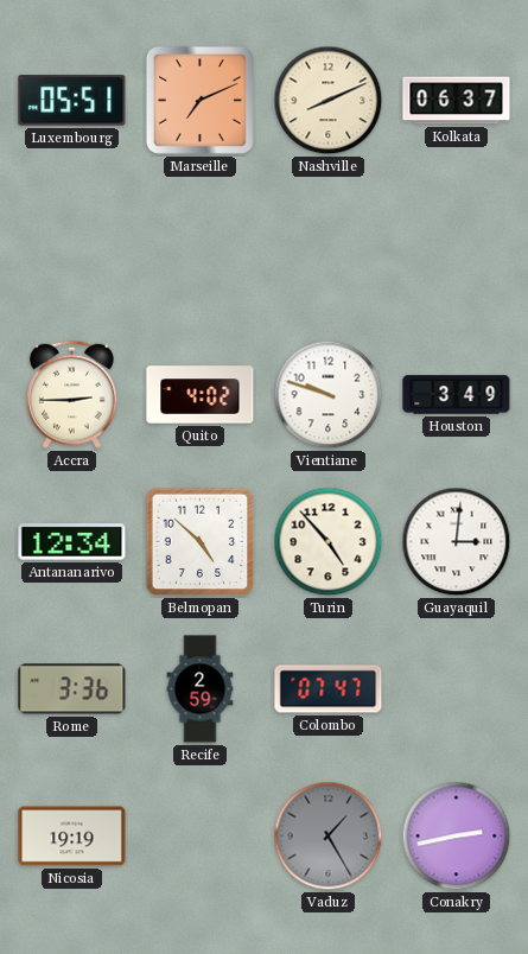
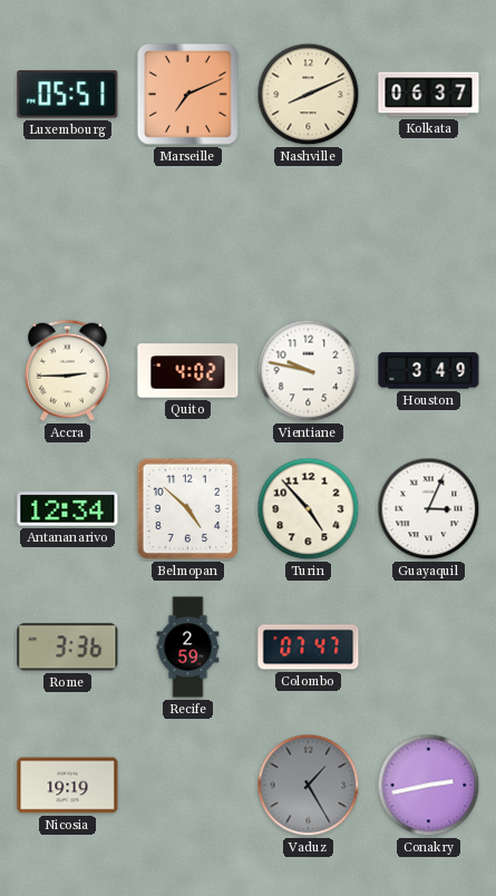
Vientiane: 9:48 -> 9:47
Guayaquil: 3:01 -> 3:04
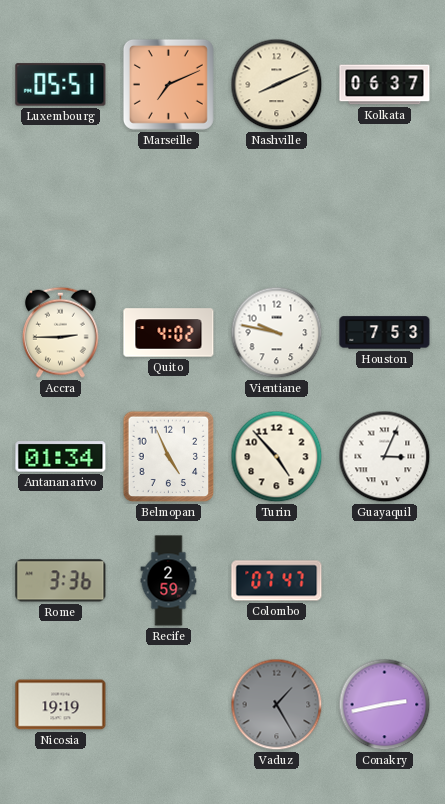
Houston: 3:49 -> 7:53
Antananarivo: 12:34 -> 01:34
Belmopan: 4:52 -> 4:56
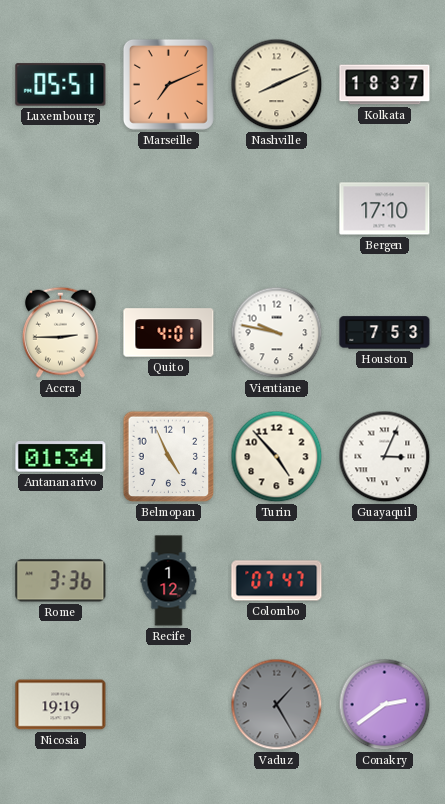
Kolkata: 06:37 -> 18:37
Bergen: none -> 17:10
Quito: 4:02 -> 4:01
Recife: 2:59 -> 1:12
Conakry: 2:43 -> 2:39
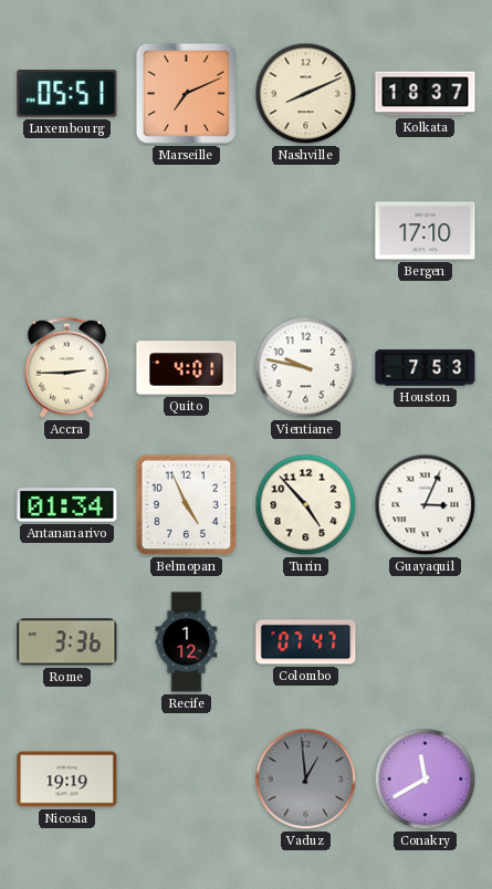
Vaduz: 1:25 -> 12:59
Conakry: 2:39 -> 11:40
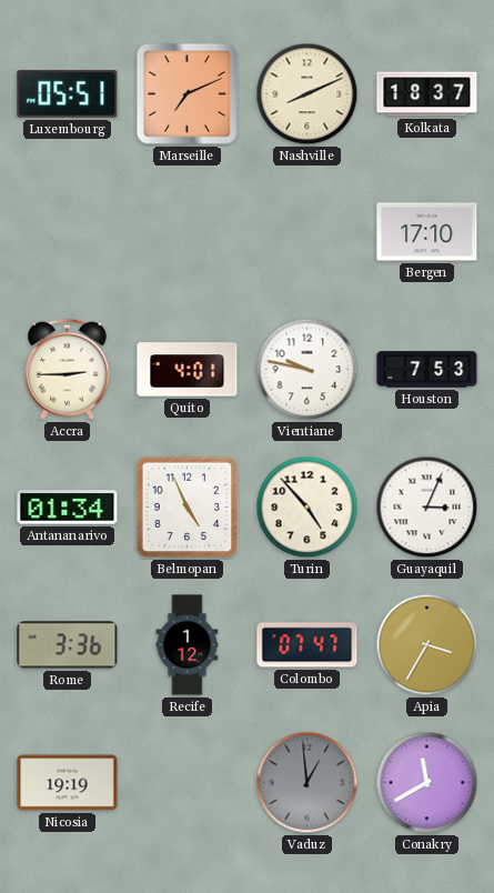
Apia: none -> 3:35
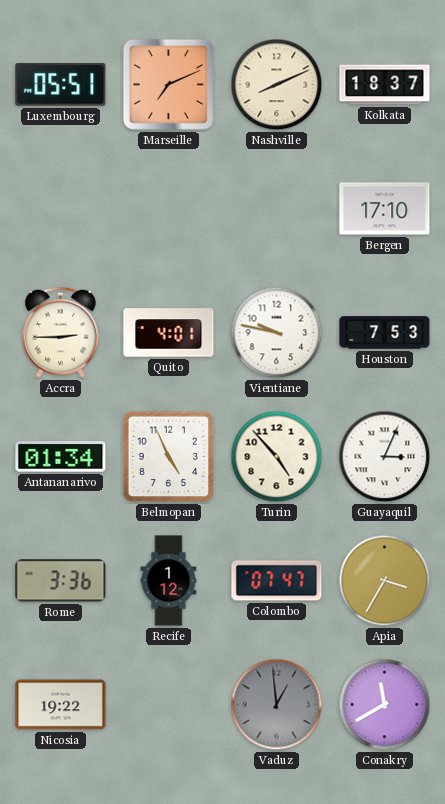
Nicosia: 19:19 -> 19:22
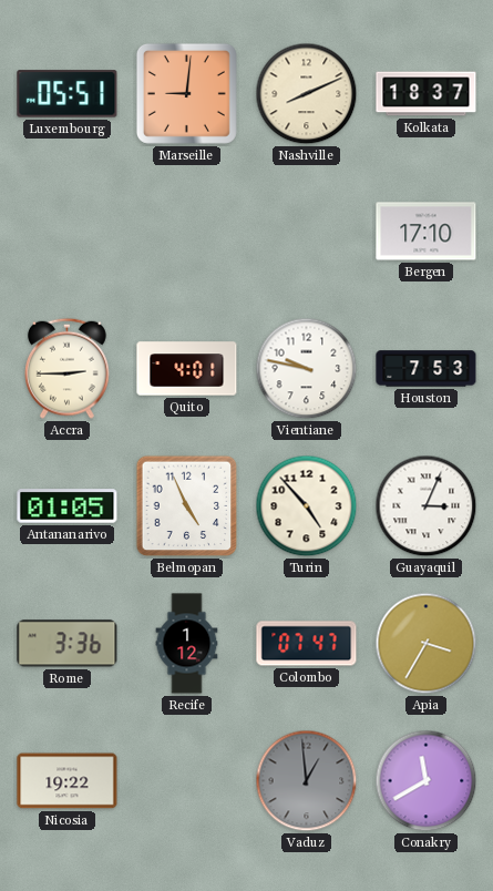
Marseille: 7:11 -> 9:01
Antananarivo: 01:34 -> 01:05
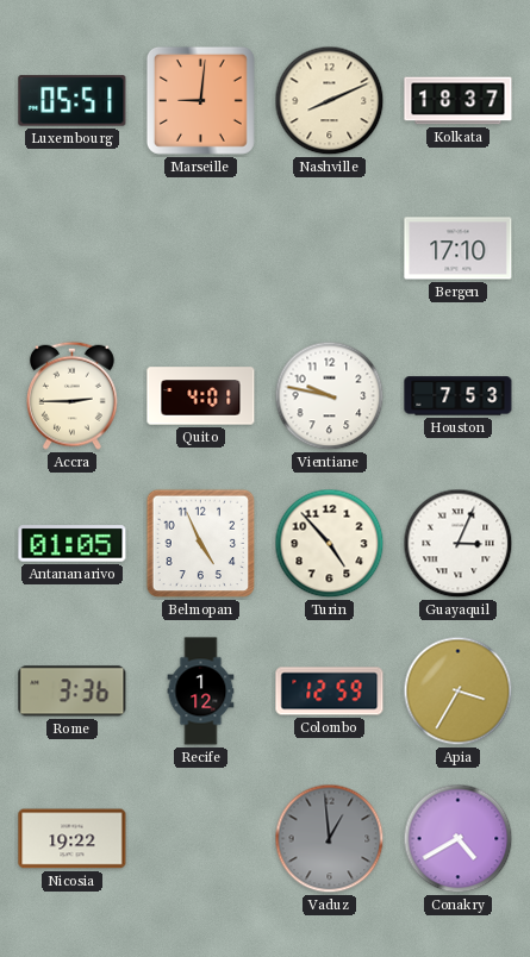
Colombo: 07:47 -> 12:59
Conakry: 11:40 -> 4:40
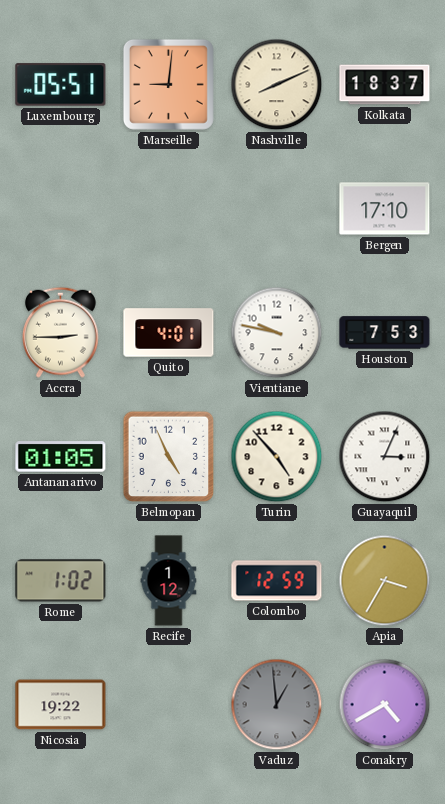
Rome: 3:36 -> 1:02
